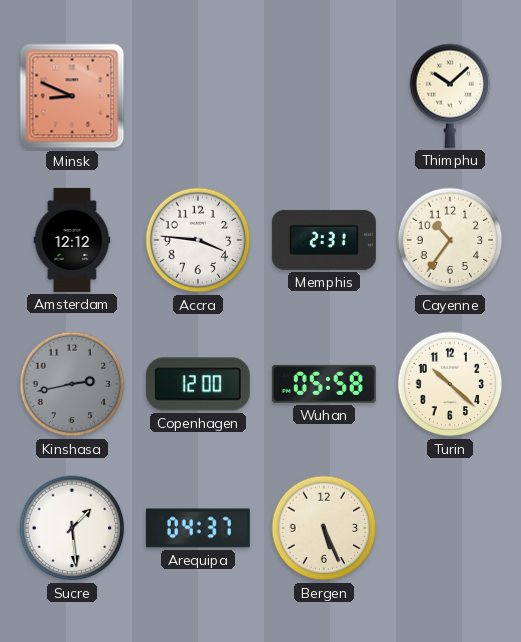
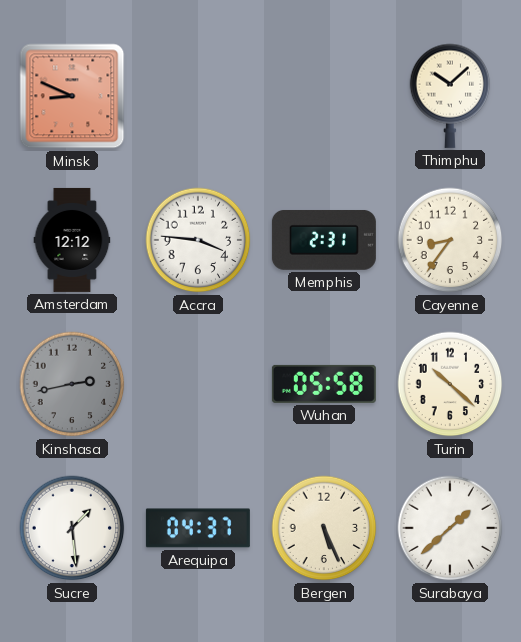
Cayenne: 10:36 -> 8:36
Copenhagen: 12:00 -> none
Surabaya: none -> 1:38
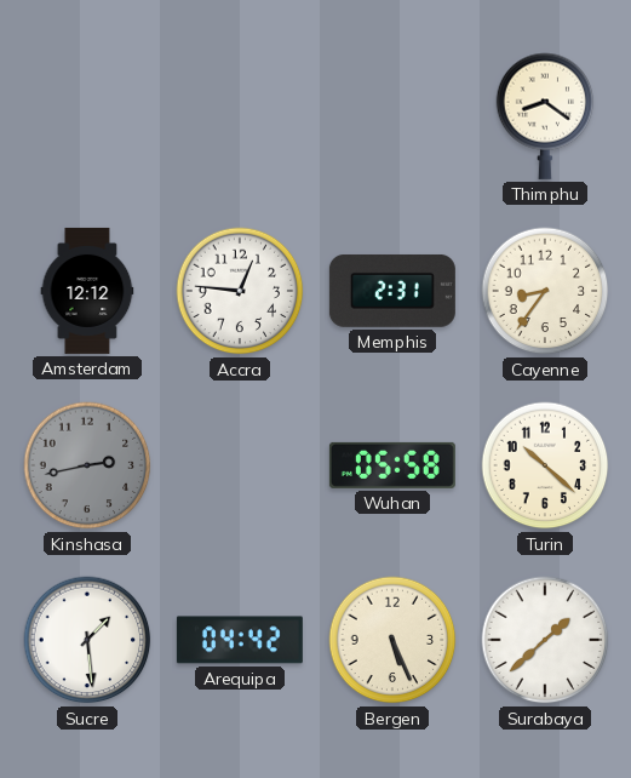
Minsk: 8:49 -> none
Thimphu: 10:08 -> 8:21
Accra: 3:46 -> 12:46
Arequipa: 04:37 -> 04:42
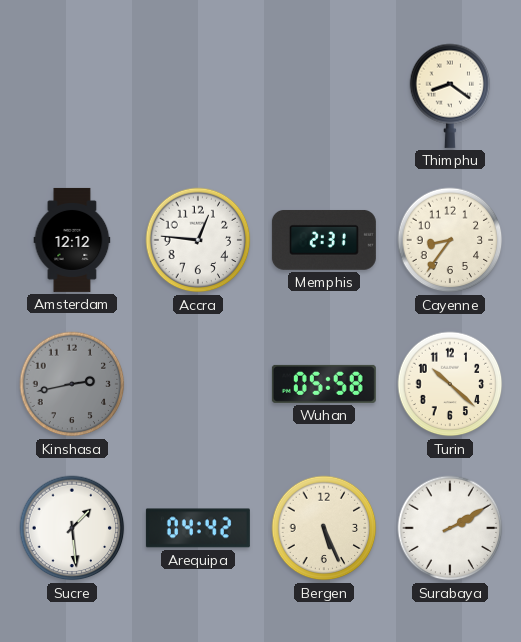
Surabaya: 1:38 -> 2:10
